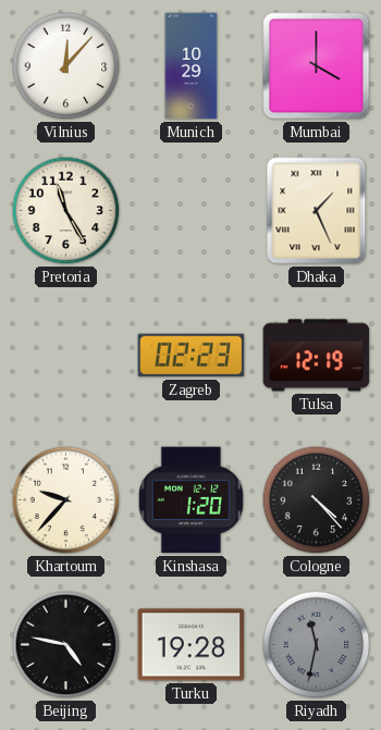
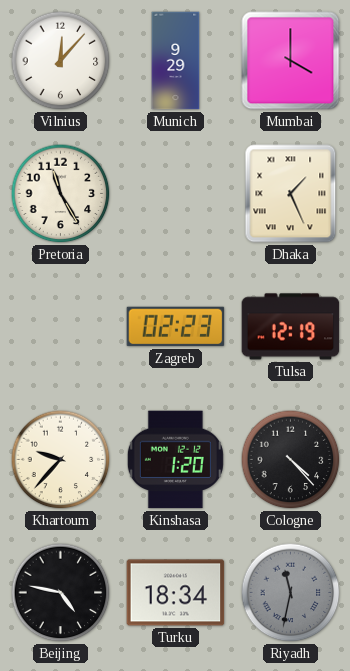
Munich: 10:29 -> 9:29
Turku: 19:28 -> 18:34
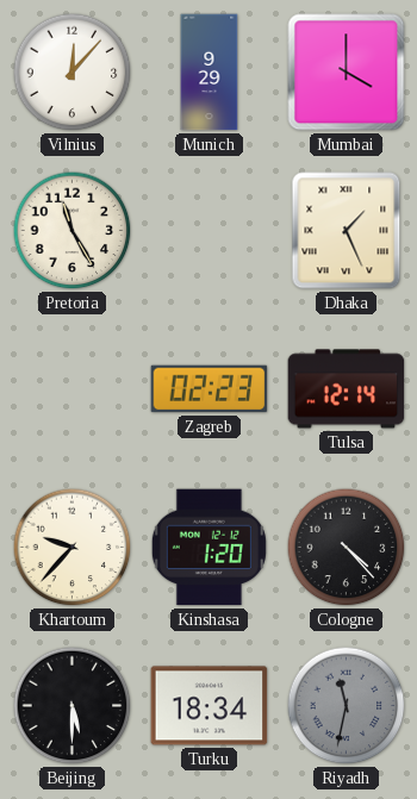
Tulsa: 12:19 -> 12:14
Beijing: 4:47 -> 5:30
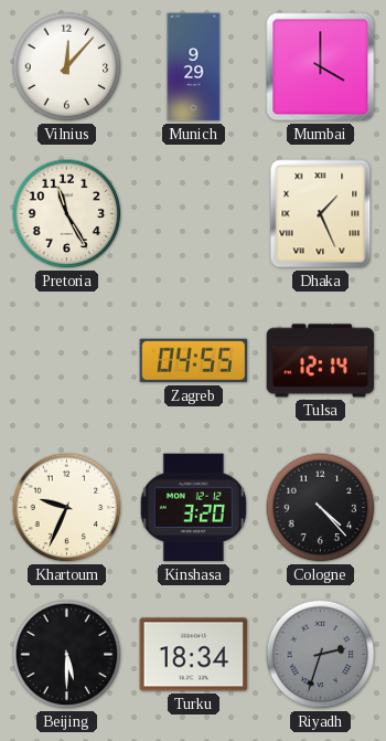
Zagreb: 02:23 -> 04:55
Khartoum: 9:37 -> 9:34
Kinshasa: 1:20 -> 3:20
Riyadh: 11:32 -> 2:33
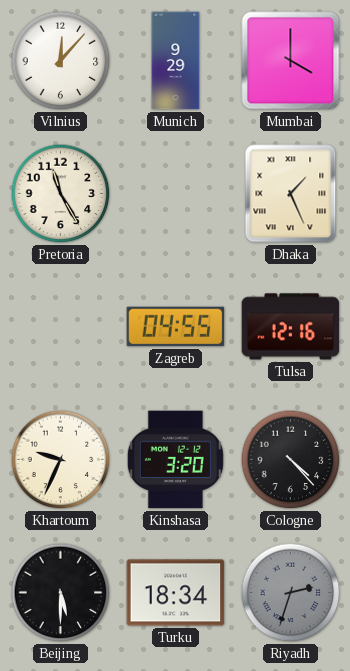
Tulsa: 12:14 -> 12:16
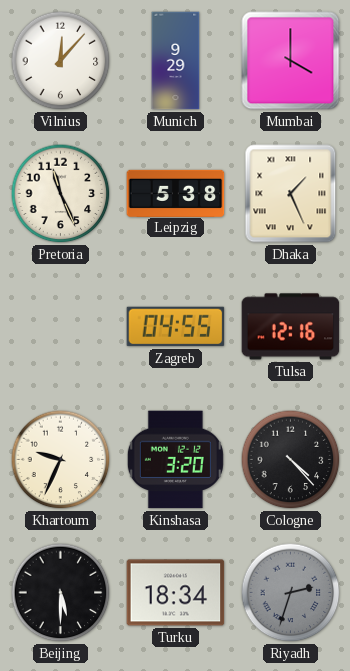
Pretoria: 11:25 -> 11:26
Leipzig: none -> 5:38
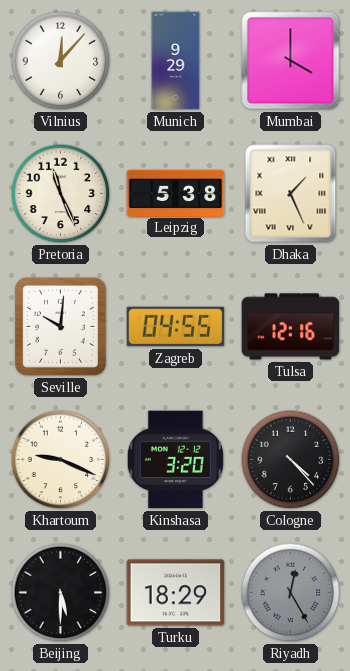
Seville: none -> 10:01
Khartoum: 9:34 -> 9:19
Turku: 18:34 -> 18:29
Riyadh: 2:33 -> 12:25
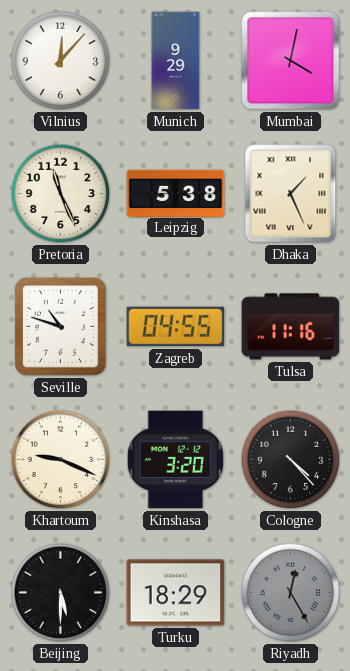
Mumbai: 4:00 -> 4:02
Seville: 10:01 -> 10:48
Tulsa: 12:16 -> 11:16
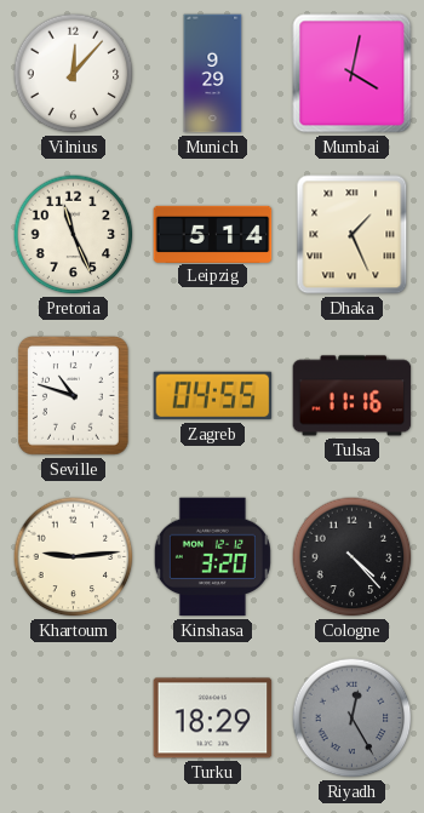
Leipzig: 5:38 -> 5:14
Khartoum: 9:19 -> 9:14
Beijing: 5:30 -> none
